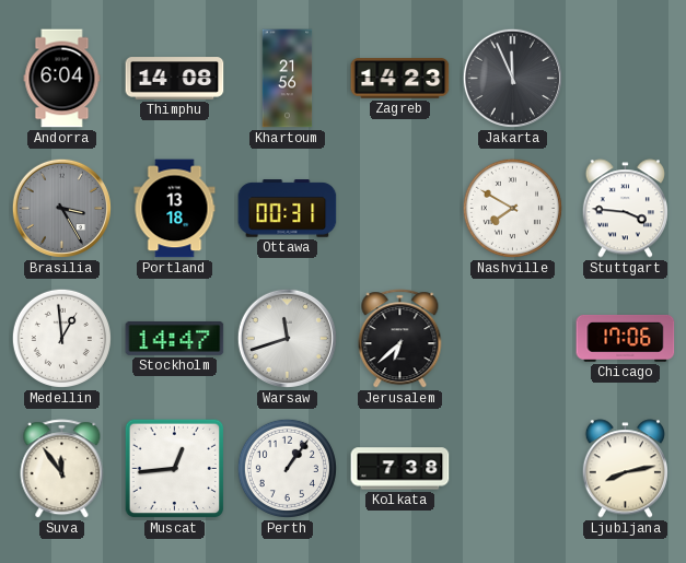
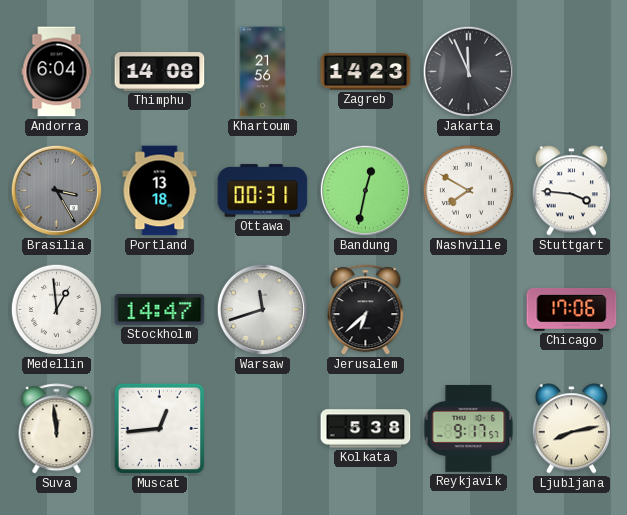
Bandung: none -> 12:32
Suva: 11:54 -> 11:59
Perth: 1:06 -> none
Kolkata: 7:38 -> 5:38
Reykjavik: none -> 9:17
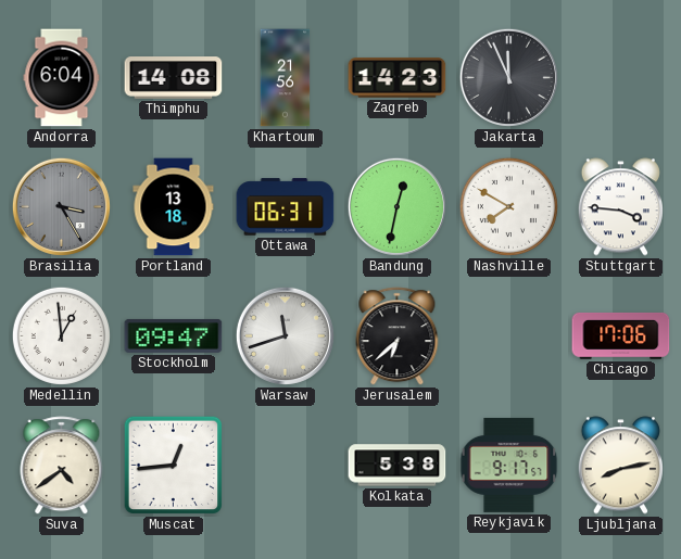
Ottawa: 00:31 -> 06:31
Stockholm: 14:47 -> 09:47
Suva: 11:59 -> 4:39
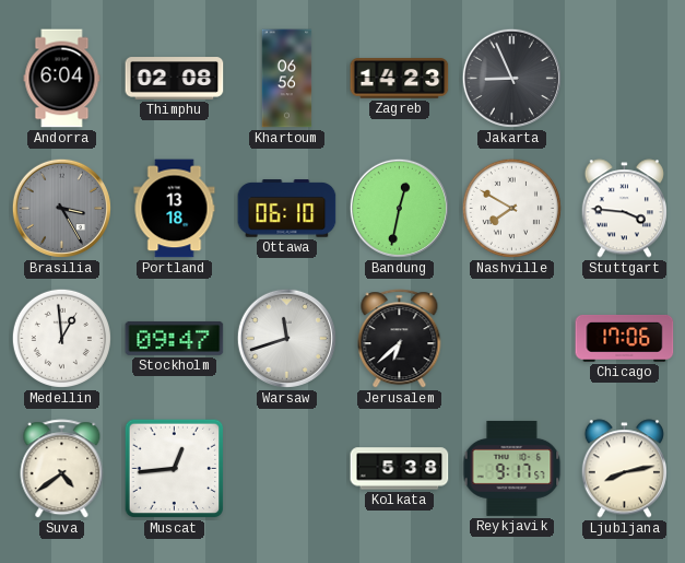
Thimphu: 14:08 -> 02:08
Khartoum: 21:56 -> 06:56
Jakarta: 11:56 -> 8:56
Ottawa: 06:31 -> 06:10
